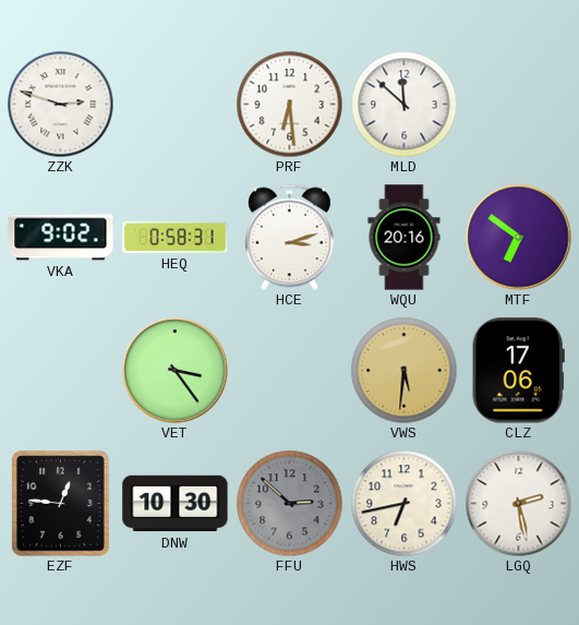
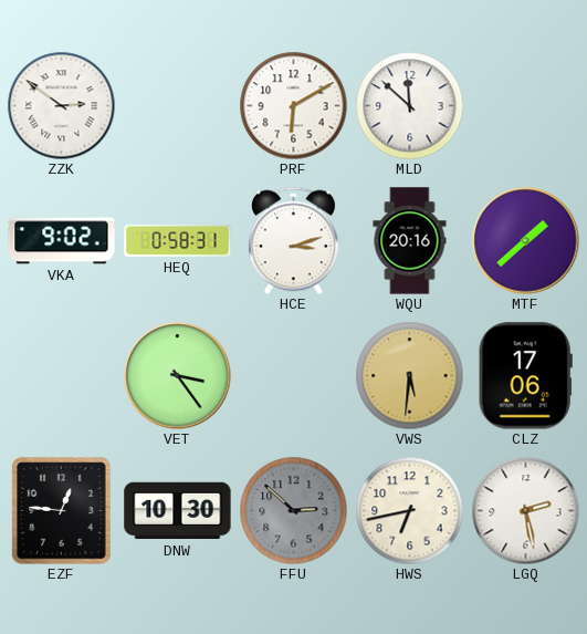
ZZK: 2:48 -> 2:51
PRF: 6:29 -> 6:10
MTF: 6:51 -> 1:38
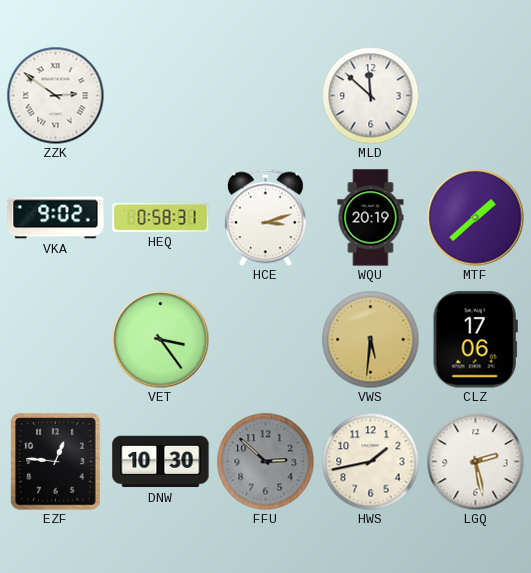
PRF: 6:10 -> none
WQU: 20:16 -> 20:19
HWS: 6:43 -> 1:43
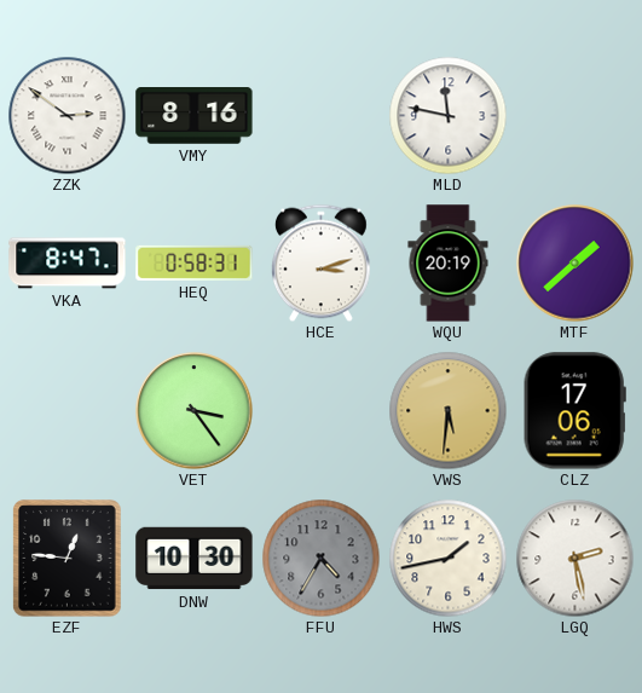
VMY: none -> 8:16
MLD: 11:52 -> 11:47
VKA: 9:02 -> 8:47
FFU: 2:52 -> 4:35
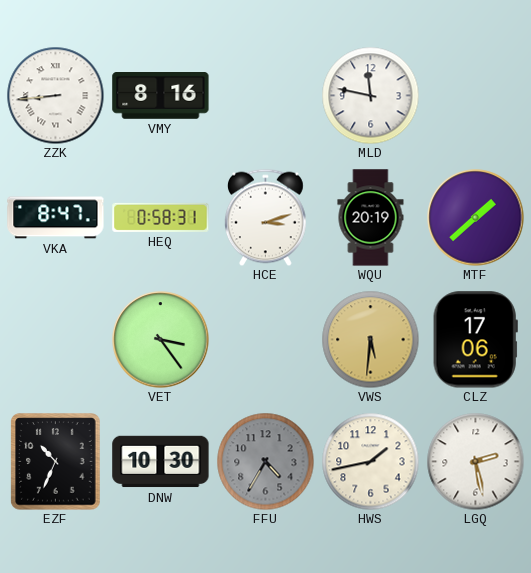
ZZK: 2:51 -> 8:44
EZF: 12:46 -> 10:34
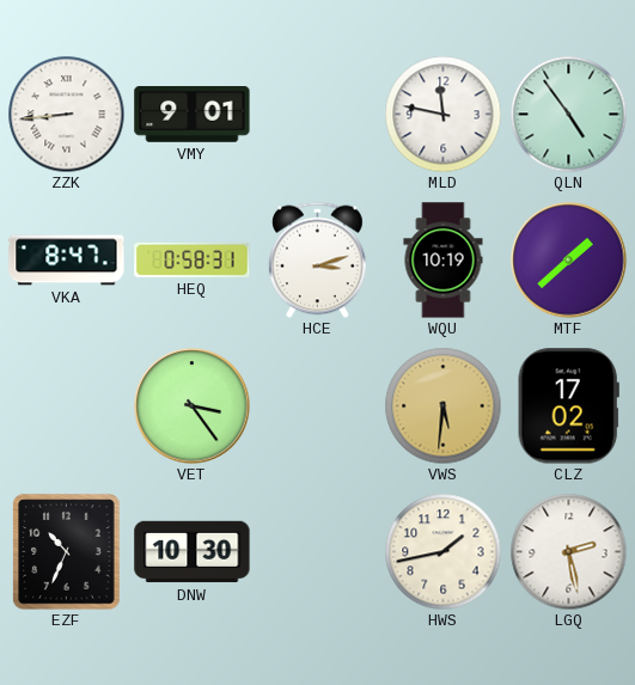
VMY: 8:16 -> 9:01
QLN: none -> 4:54
WQU: 20:19 -> 10:19
CLZ: 17:06 -> 17:02
FFU: 4:35 -> none
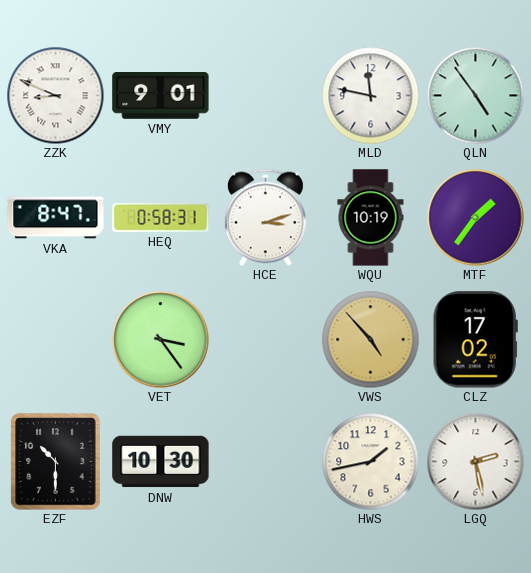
ZZK: 8:44 -> 8:49
MTF: 1:38 -> 1:36
VWS: 5:31 -> 4:53
EZF: 10:34 -> 10:30
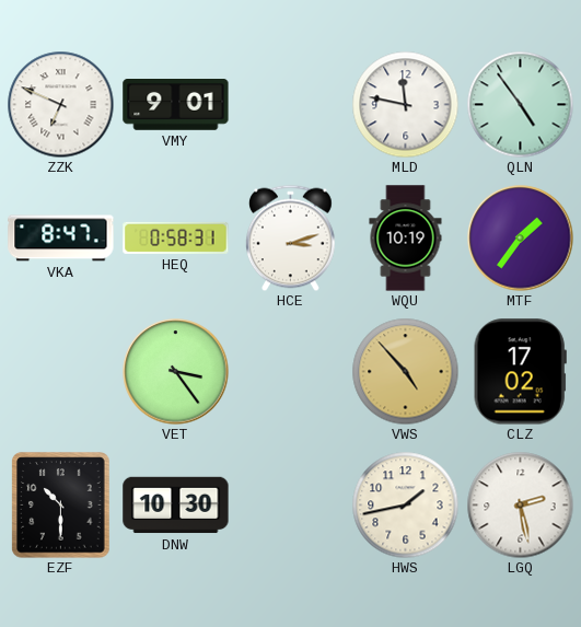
ZZK: 8:49 -> 6:49
